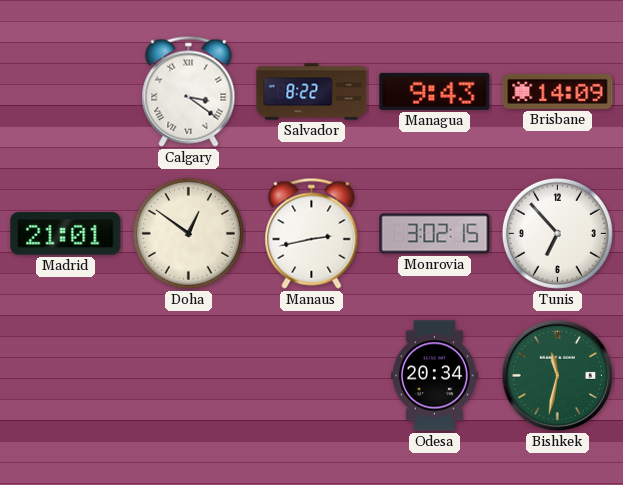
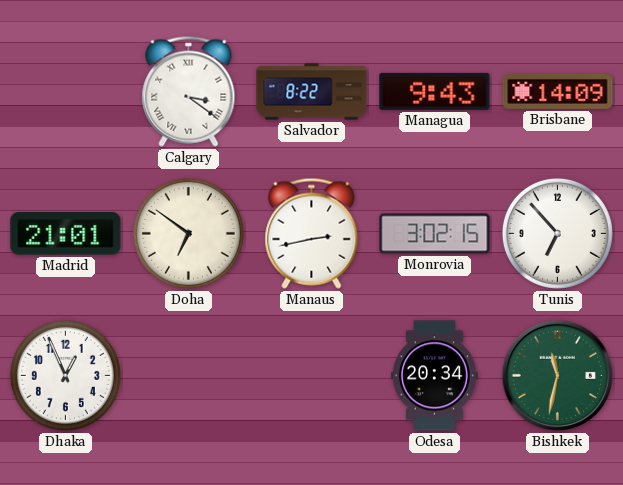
Doha: 12:51 -> 6:51
Dhaka: none -> 12:56
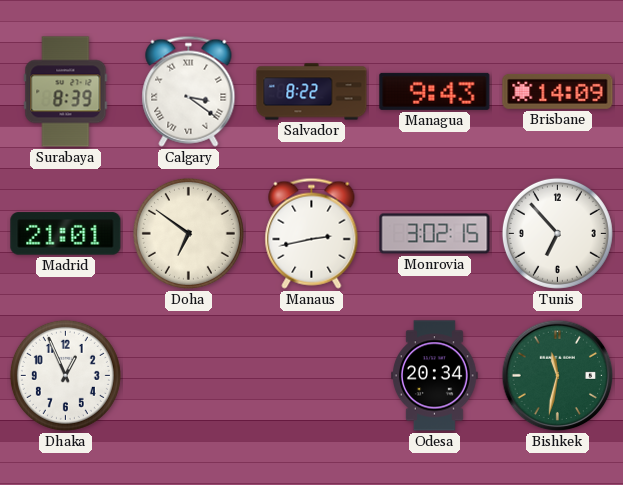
Surabaya: none -> 8:39
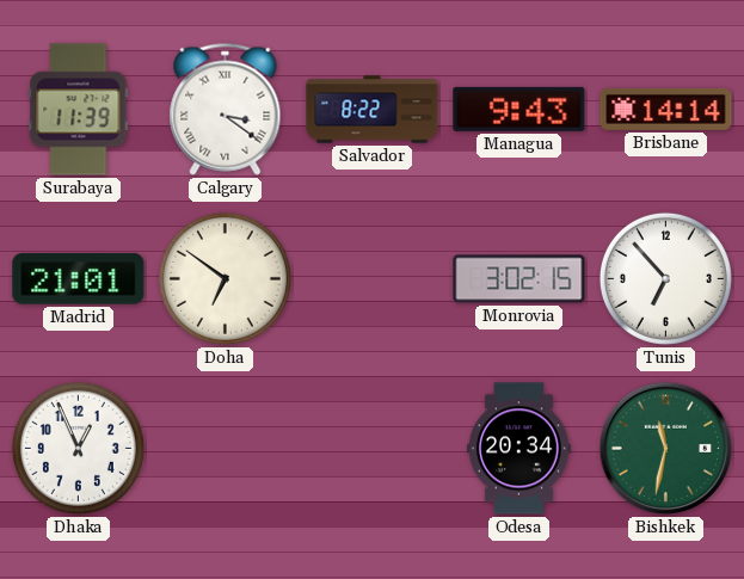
Surabaya: 8:39 -> 11:39
Brisbane: 14:09 -> 14:14
Manaus: 2:43 -> none
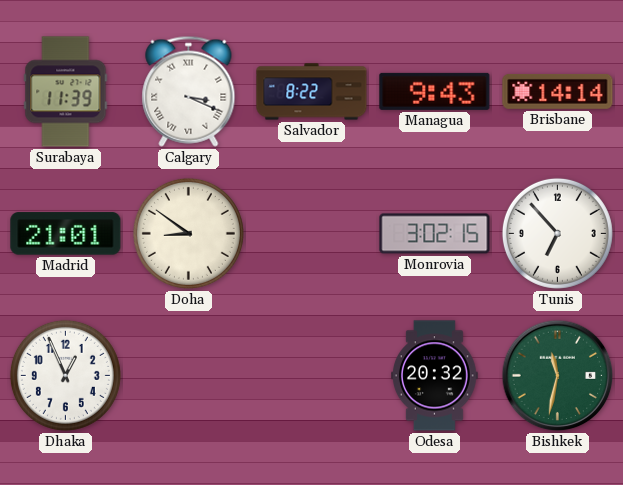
Calgary: 3:21 -> 3:19
Doha: 6:51 -> 8:51
Odesa: 20:34 -> 20:32
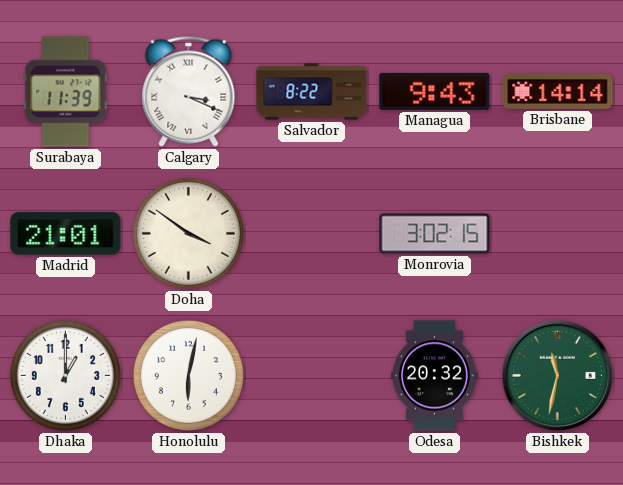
Doha: 8:51 -> 3:51
Tunis: 6:53 -> none
Dhaka: 12:56 -> 1:00
Honolulu: none -> 6:02
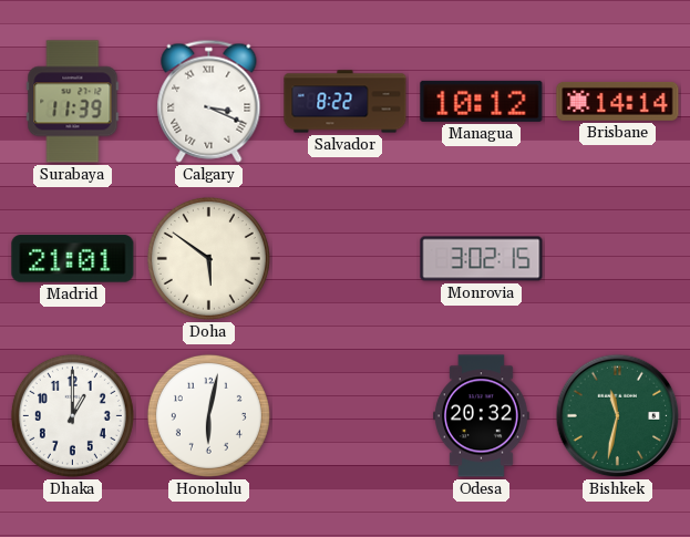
Managua: 9:43 -> 10:12
Doha: 3:51 -> 5:51
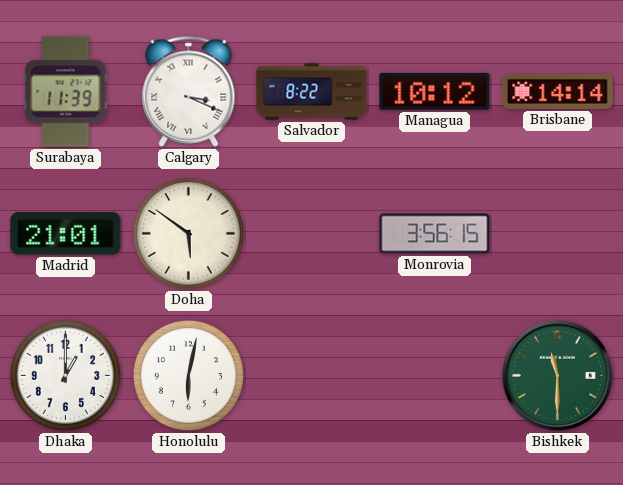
Monrovia: 3:02 -> 3:56
Odesa: 20:32 -> none
Bishkek: 11:32 -> 11:30
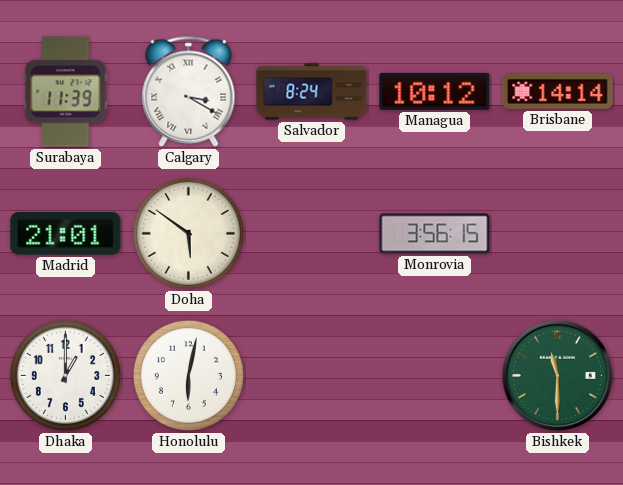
Calgary: 3:19 -> 3:20
Salvador: 8:22 -> 8:24
